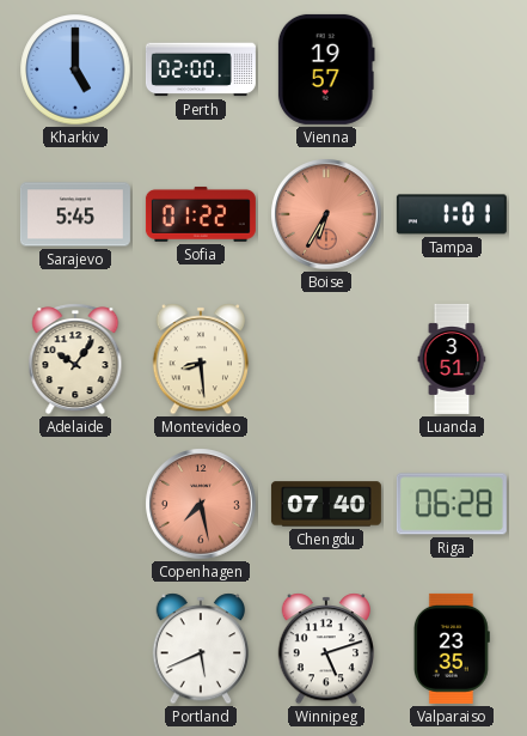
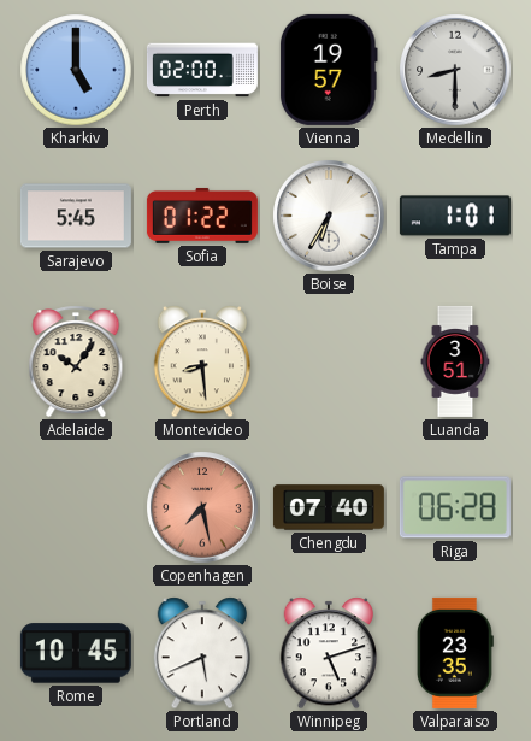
Medellin: none -> 8:30
Boise dial: salmon -> white
Rome: none -> 10:45
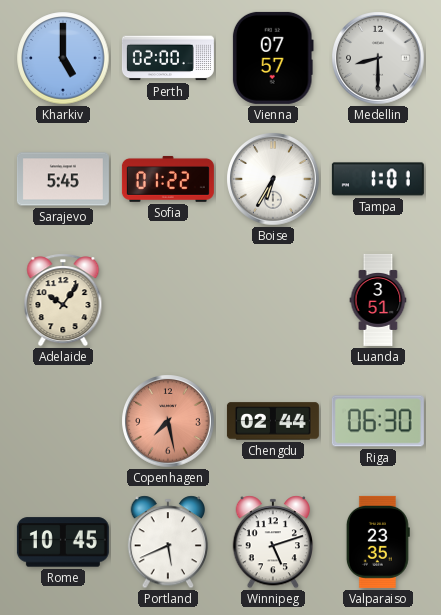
Vienna: 19:57 -> 07:57
Montevideo: 8:29 -> none
Chengdu: 07:40 -> 02:44
Riga: 06:28 -> 06:30
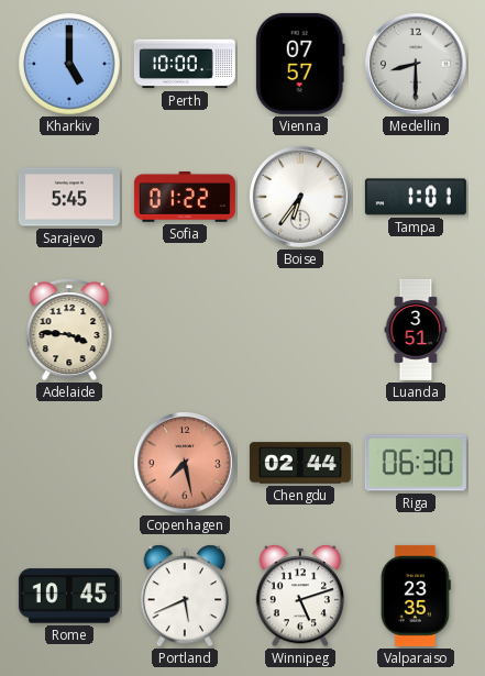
Perth: 02:00 -> 10:00
Boise: 6:35 -> 6:36
Adelaide: 10:06 -> 3:46
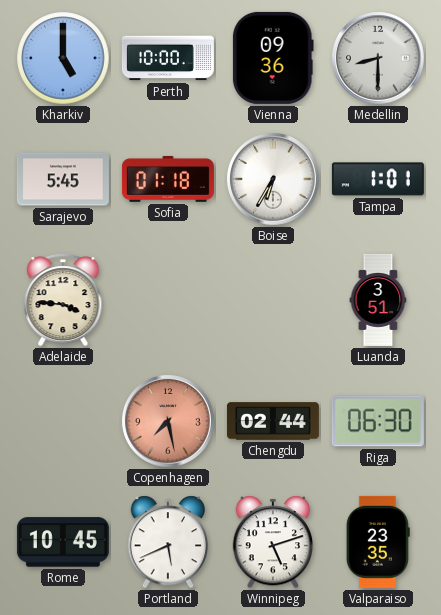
Vienna: 07:57 -> 09:36
Sofia: 01:22 -> 01:18
Boise: 6:36 -> 6:35
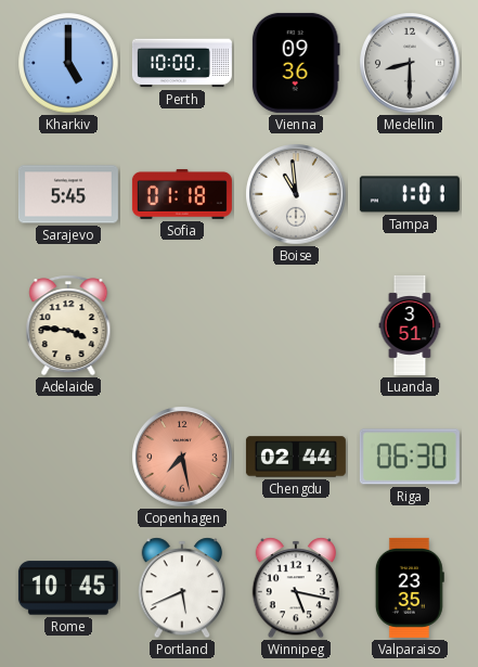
Boise: 6:35 -> 10:59
Winnipeg: 5:12 -> 5:17
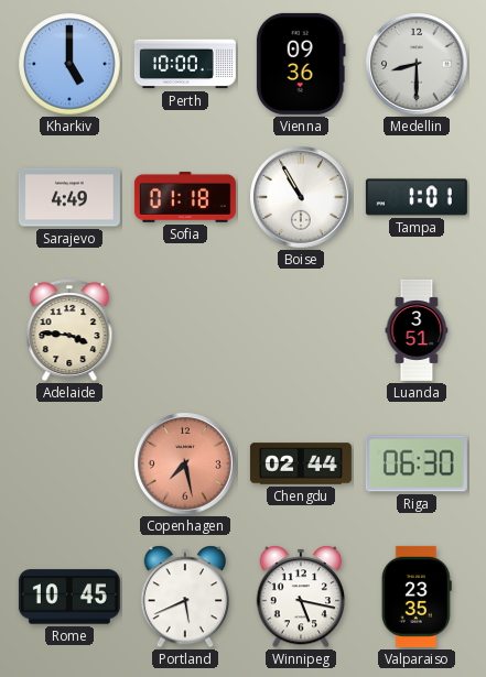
Sarajevo: 5:45 -> 4:49
Boise: 10:59 -> 10:55
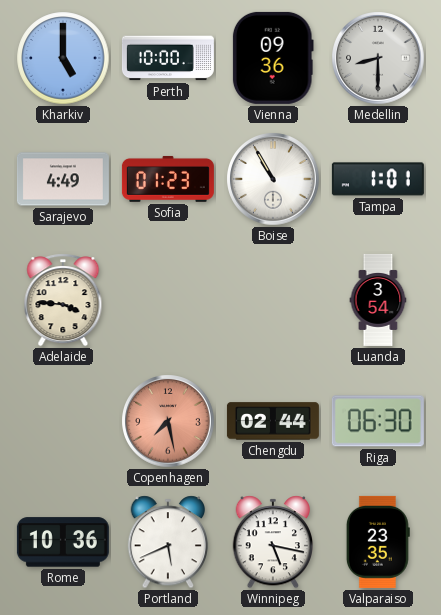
Sofia: 01:18 -> 01:23
Luanda: 3:51 -> 3:54
Rome: 10:45 -> 10:36
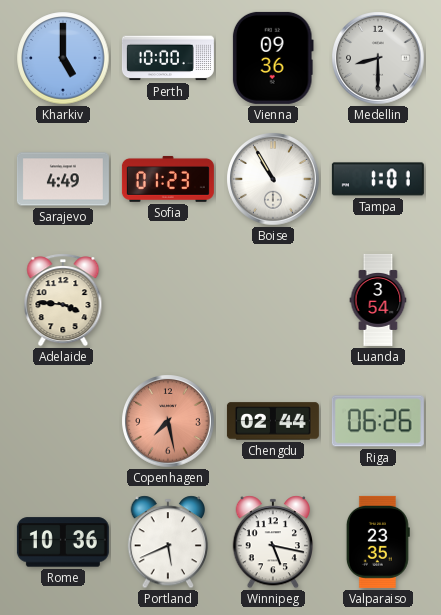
Riga: 06:30 -> 06:26
